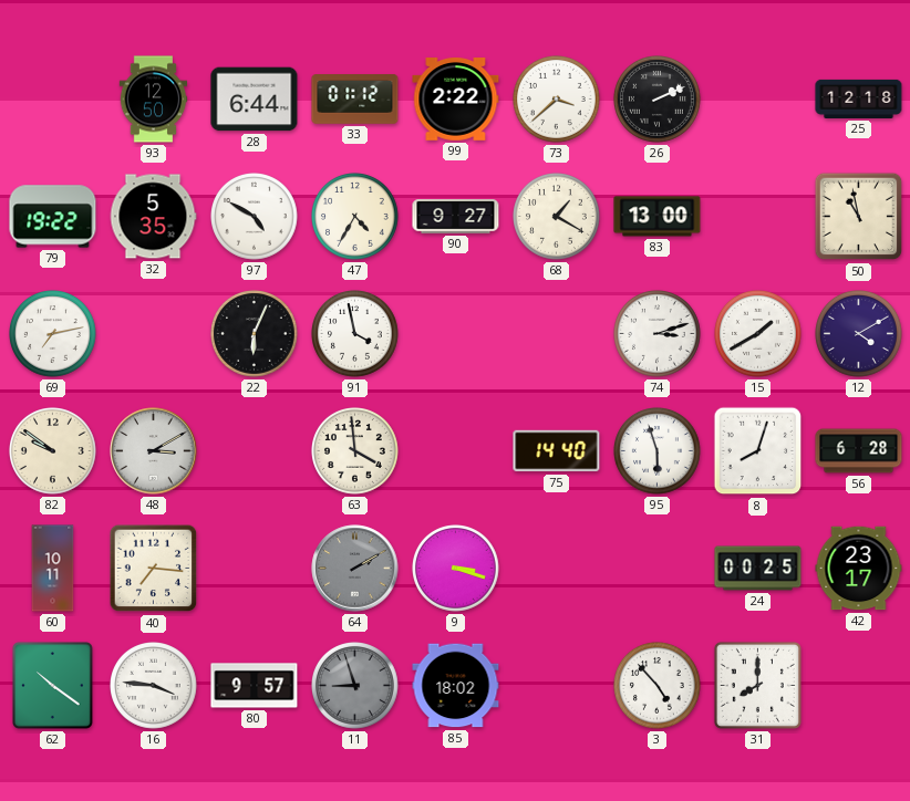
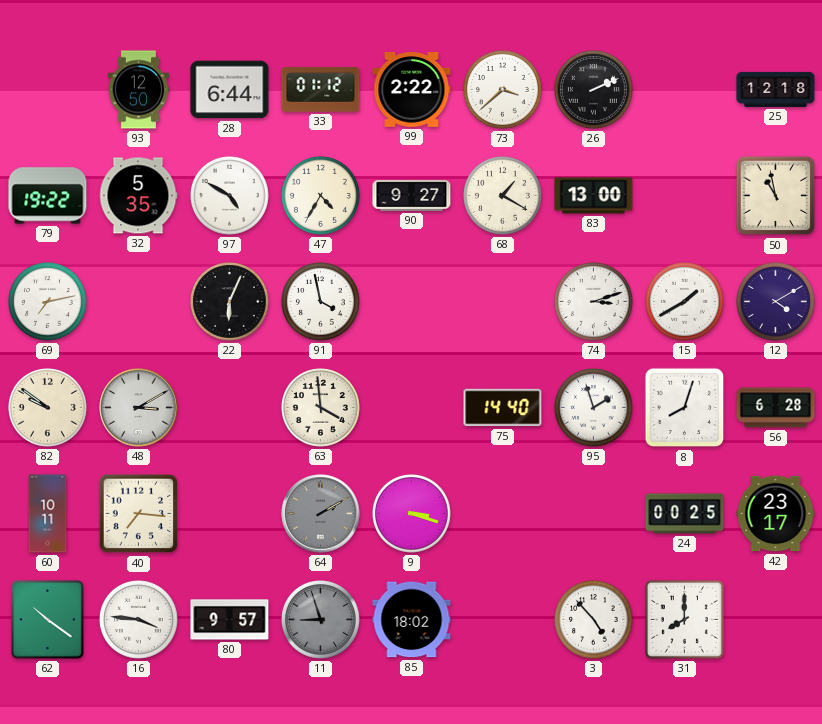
95: 5:57 -> 1:57
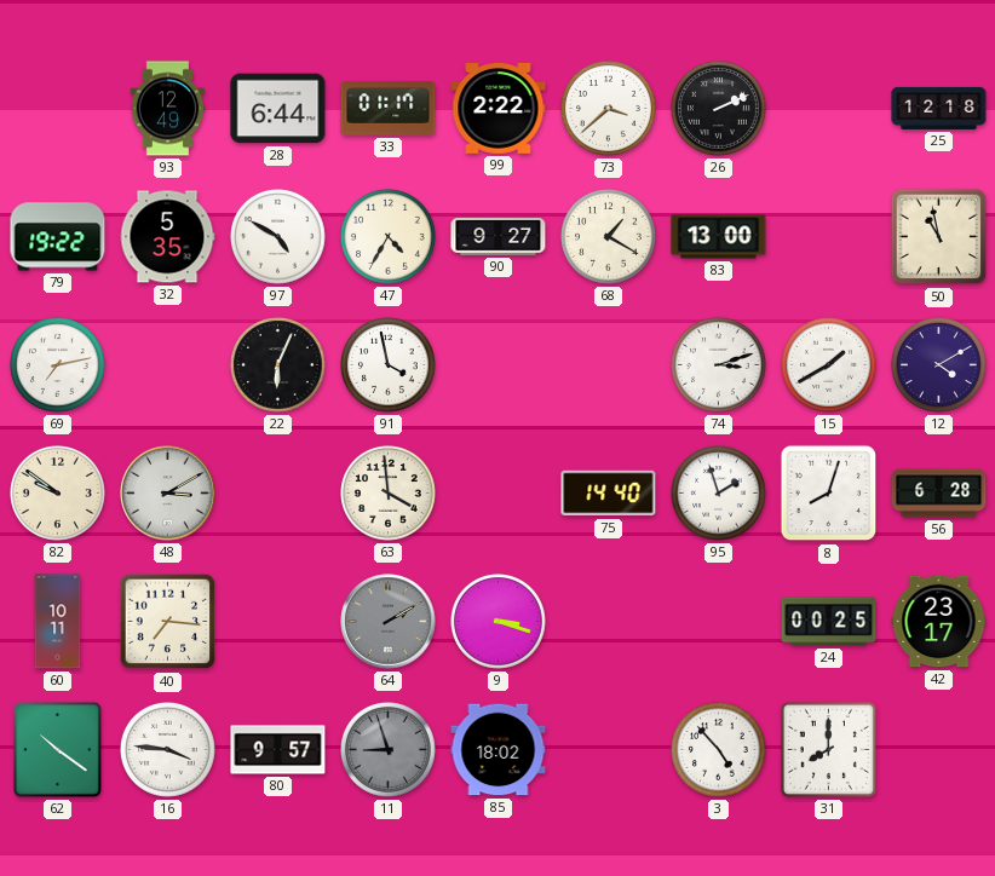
93: 12:50 -> 12:49
33: 01:12 -> 01:17
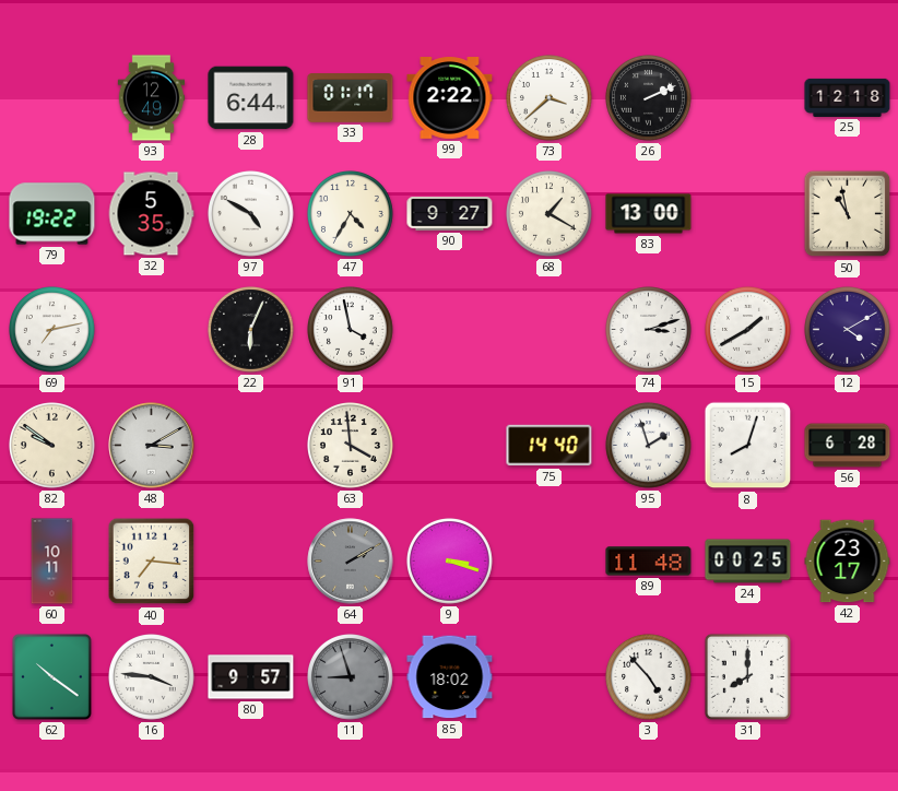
89: none -> 11:48
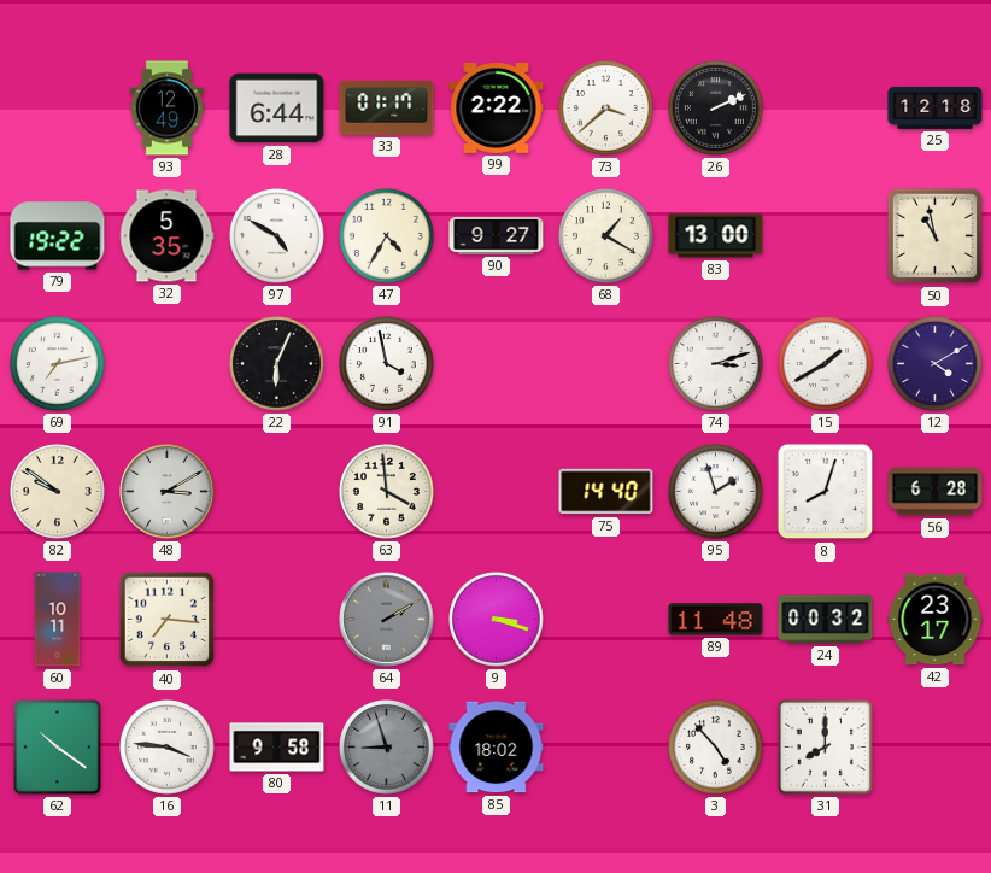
24: 00:25 -> 00:32
80: 9:57 -> 9:58
